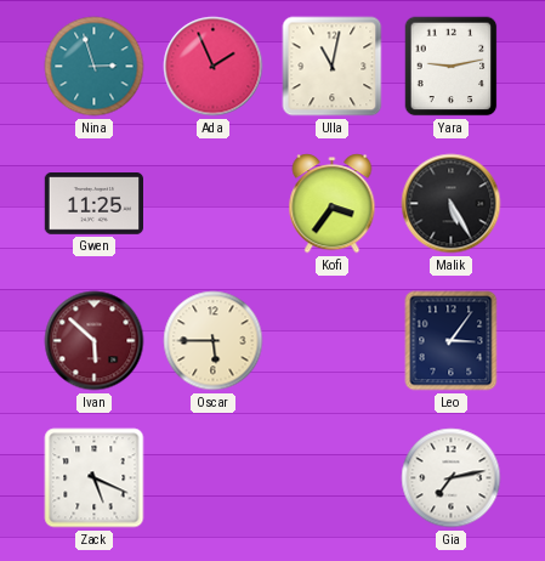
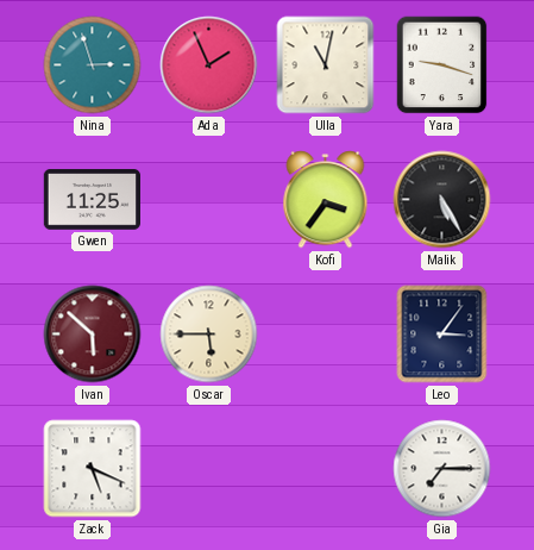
Yara: 9:13 -> 9:18
Gia: 7:13 -> 7:15
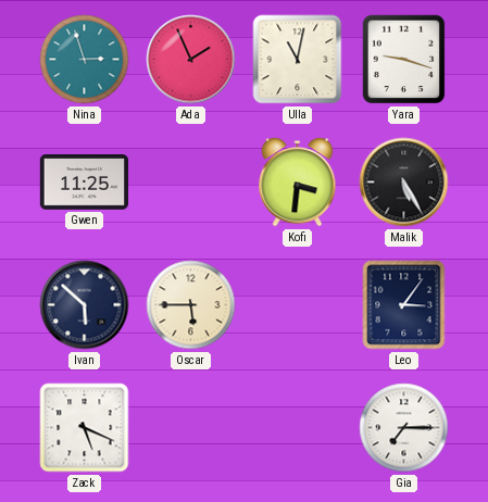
Kofi: 3:36 -> 3:31
Ivan dial: burgundy -> navy
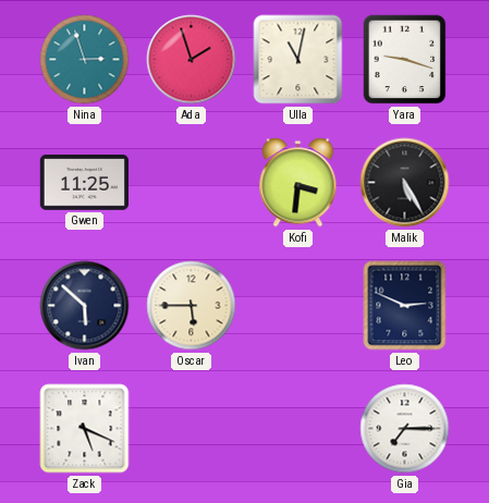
Ada: 1:56 -> 1:57
Leo: 3:06 -> 2:49
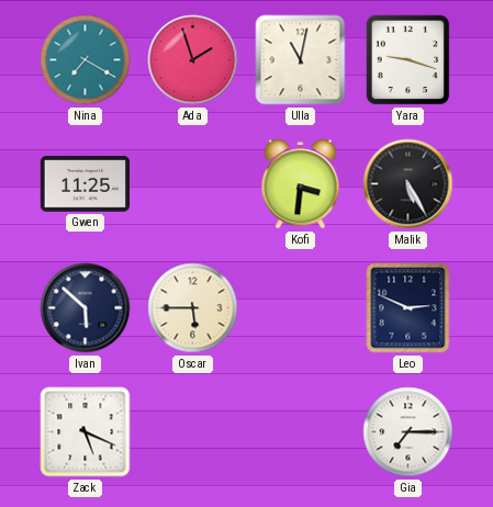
Nina: 2:57 -> 7:20
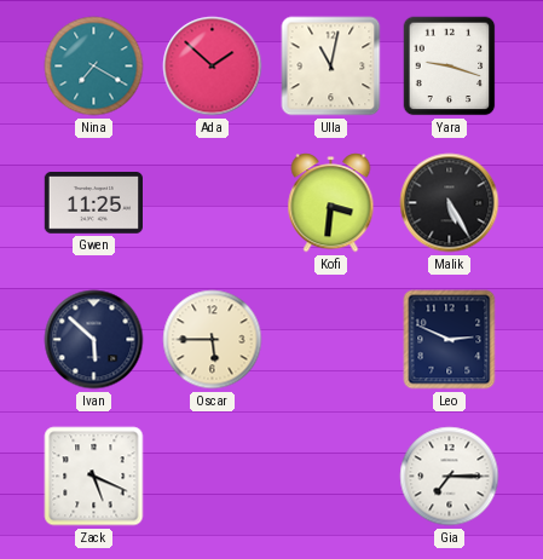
Ada: 1:57 -> 1:52
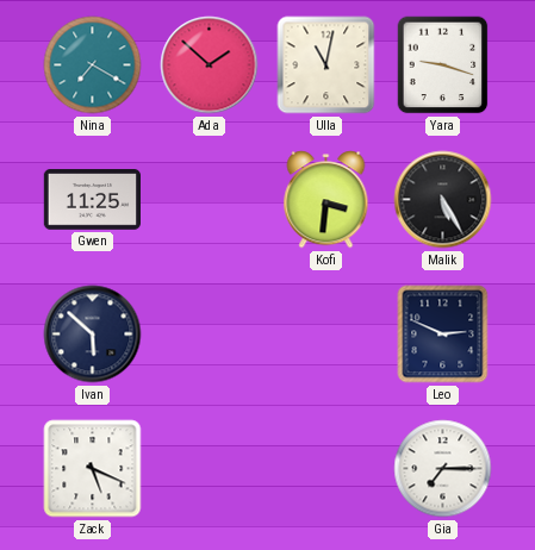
Oscar: 5:45 -> none
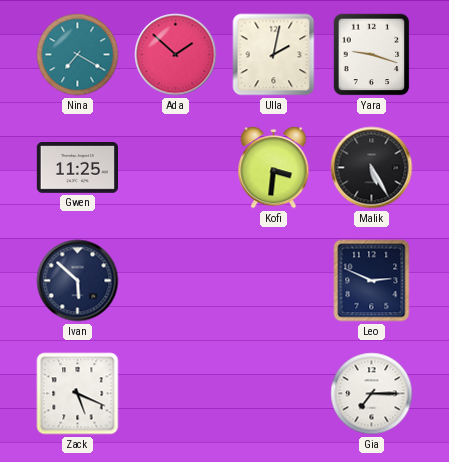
Ulla: 11:02 -> 2:02
